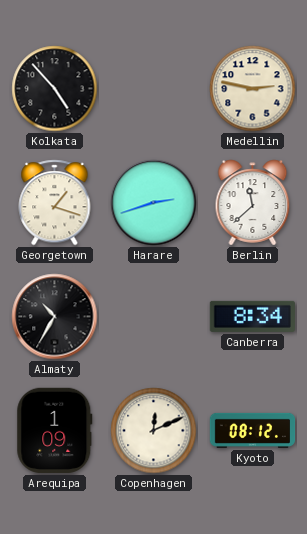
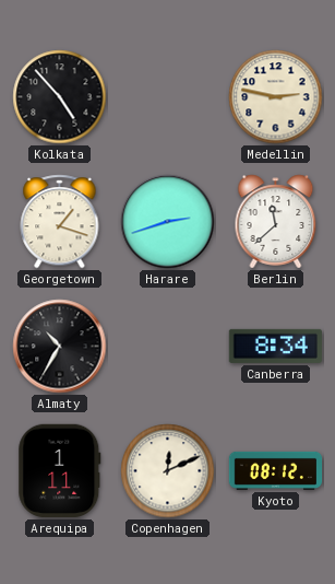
Arequipa: 1:09 -> 1:11
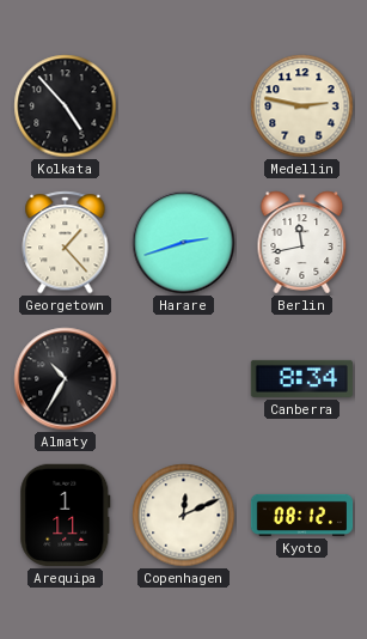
Georgetown: 1:18 -> 1:23
Berlin: 11:38 -> 11:43
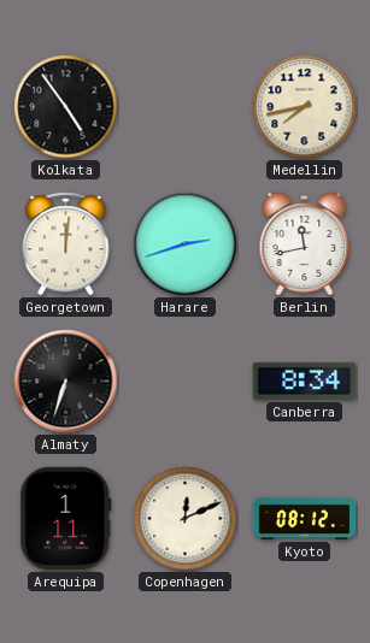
Kolkata: 4:53 -> 4:54
Medellin: 2:47 -> 7:43
Georgetown: 1:23 -> 12:01
Almaty: 10:35 -> 6:33
